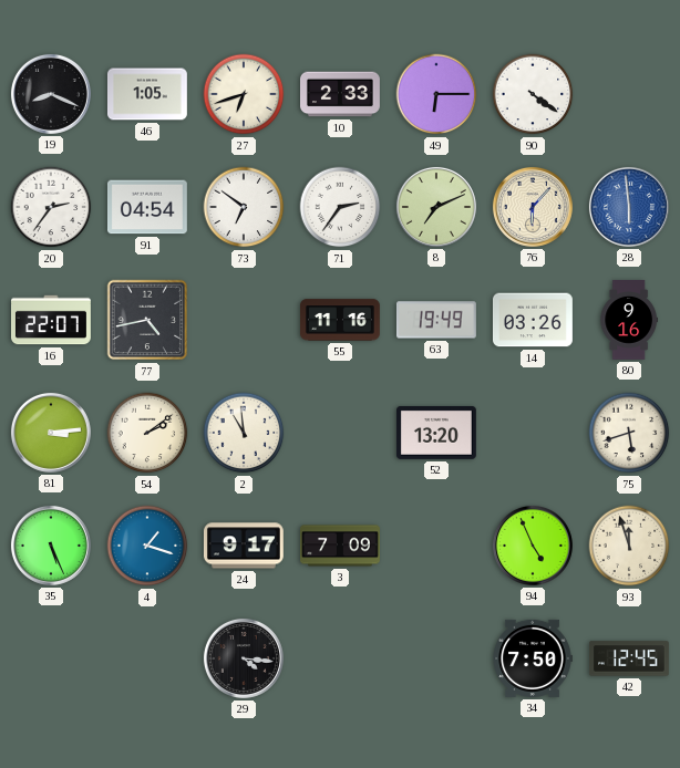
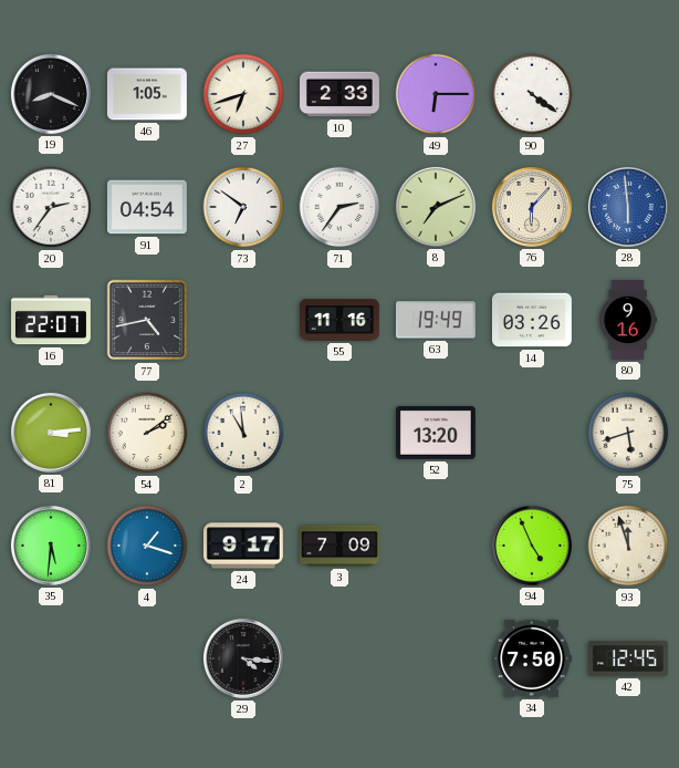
35: 5:26 -> 5:31
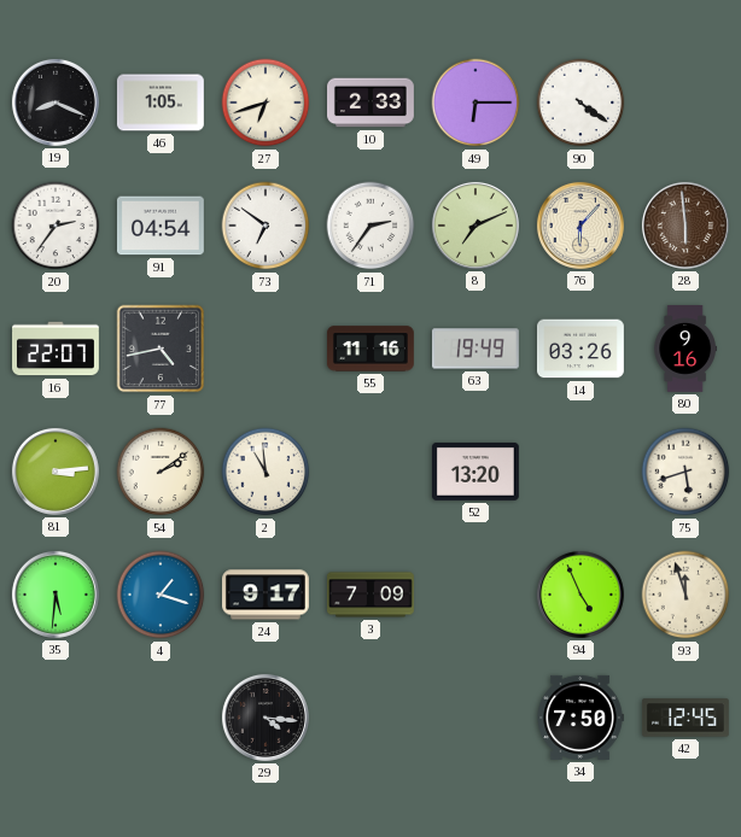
28 dial: blue -> brown
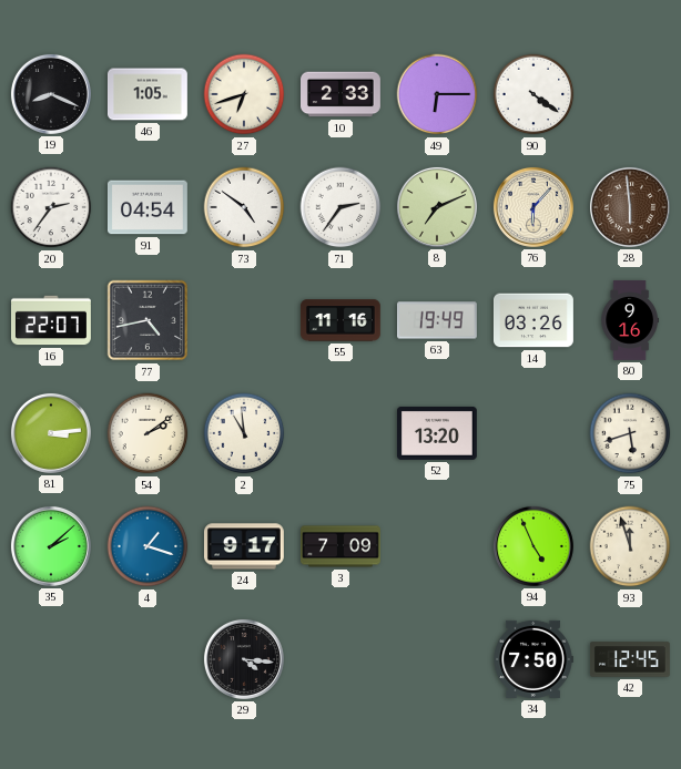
73: 6:51 -> 4:51
35: 5:31 -> 2:08
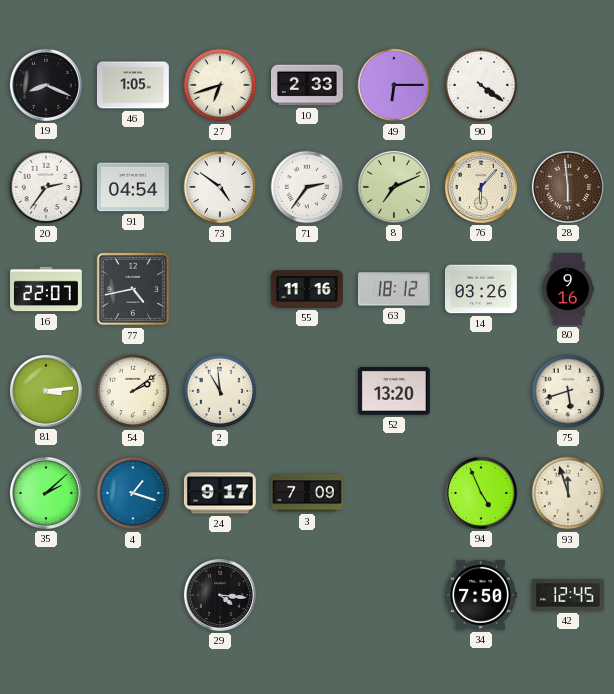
63: 19:49 -> 18:12
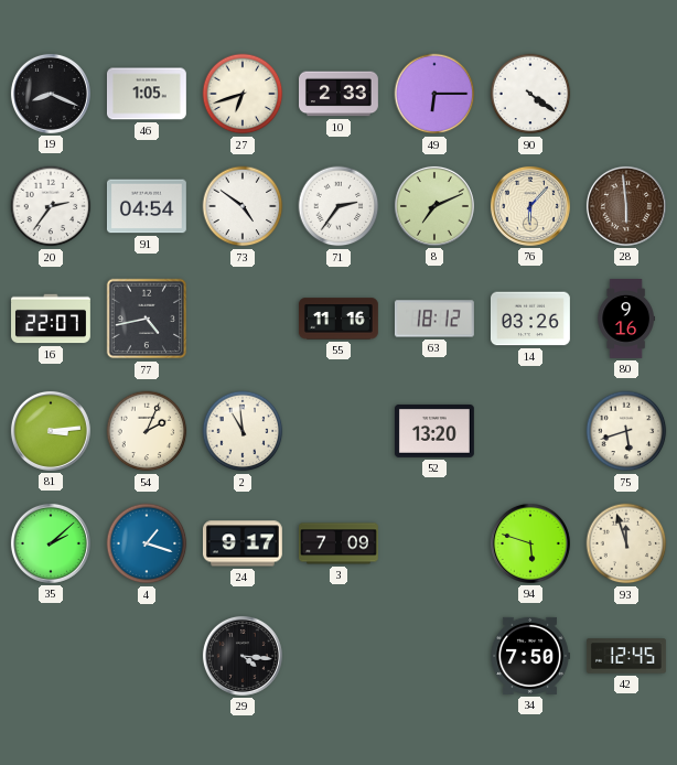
54: 2:09 -> 2:04
94: 4:56 -> 5:48
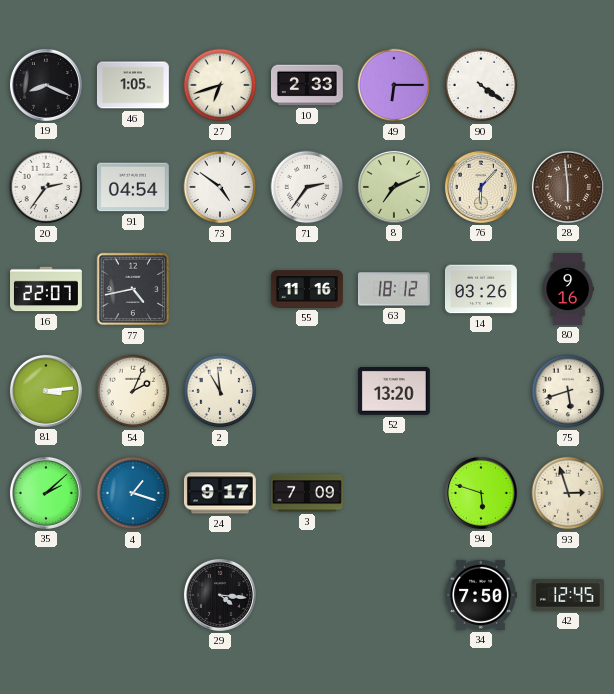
93: 11:57 -> 2:57
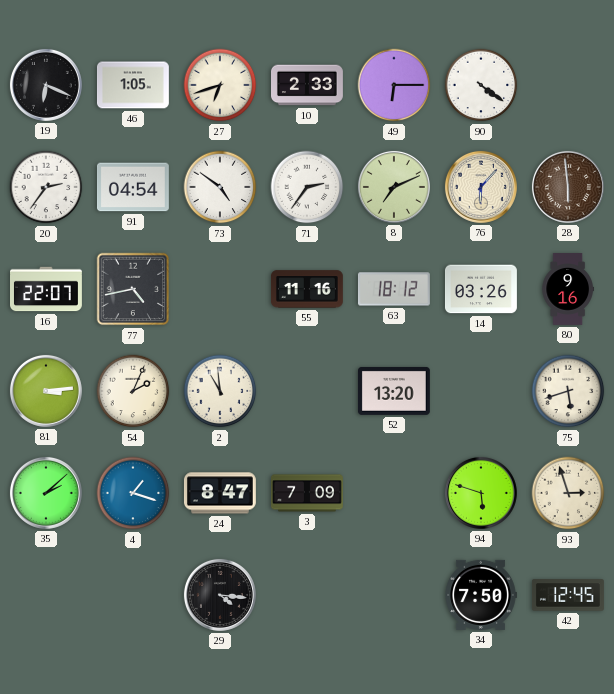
19: 8:19 -> 6:19
24: 9:17 -> 8:47
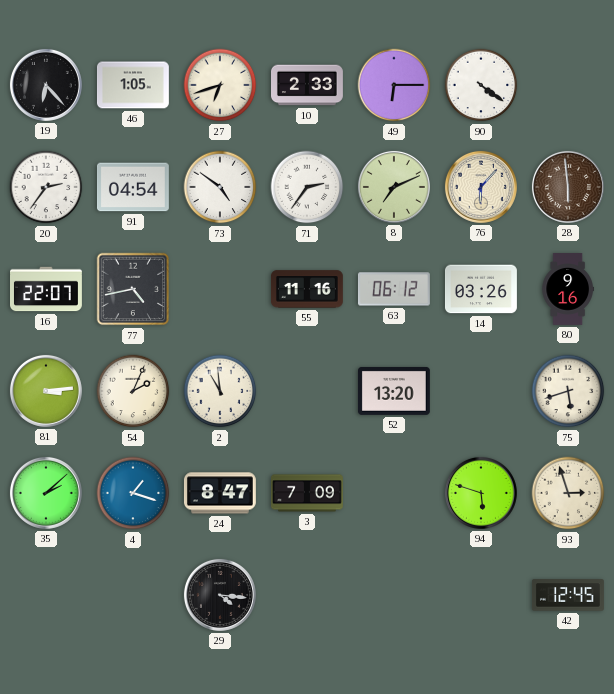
19: 6:19 -> 6:23
63: 18:12 -> 06:12
34: 7:50 -> none
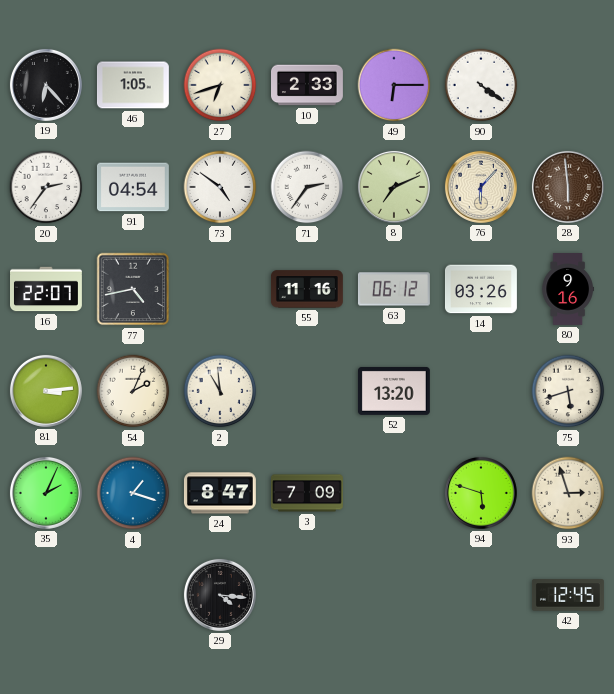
35: 2:08 -> 2:04
